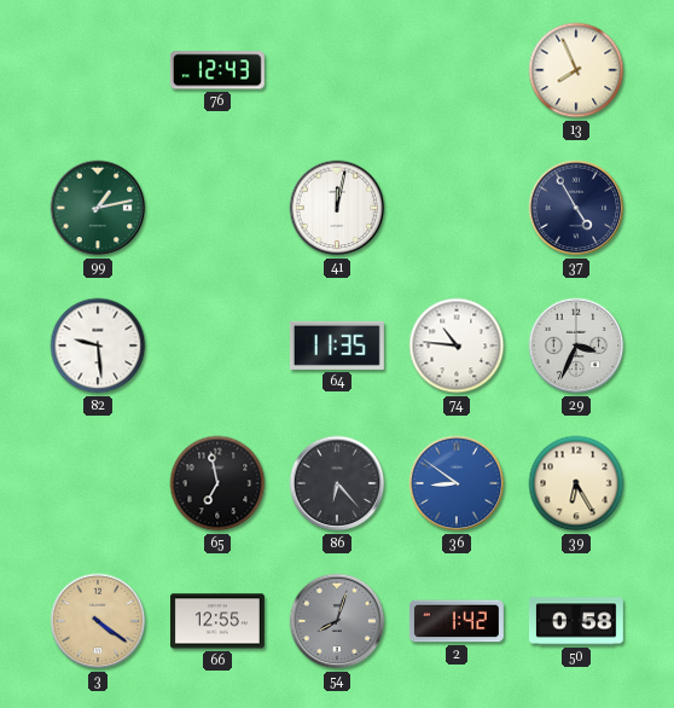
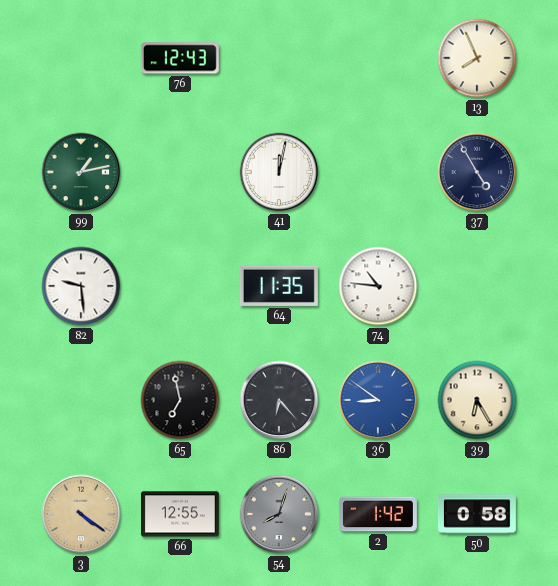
29: 3:34 -> none
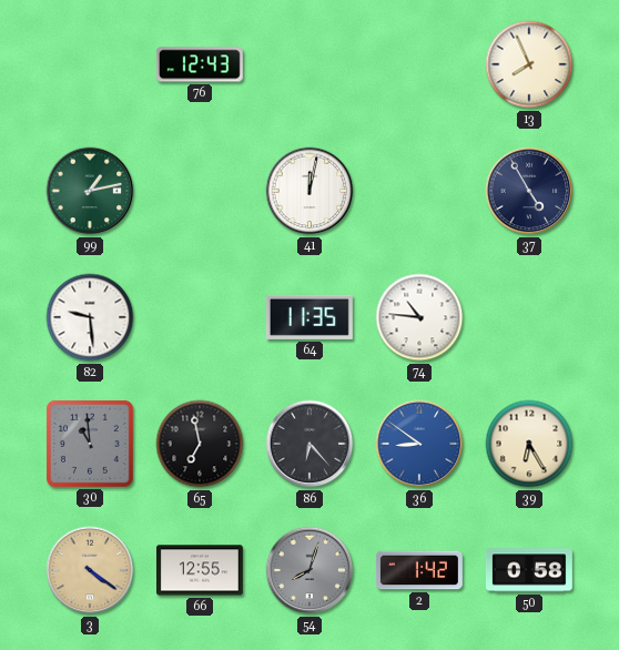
30: none -> 10:59
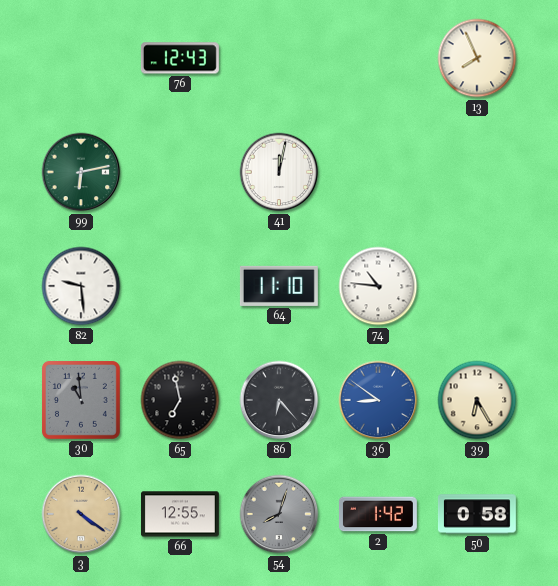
99: 1:13 -> 6:13
37: 4:55 -> none
64: 11:35 -> 11:10
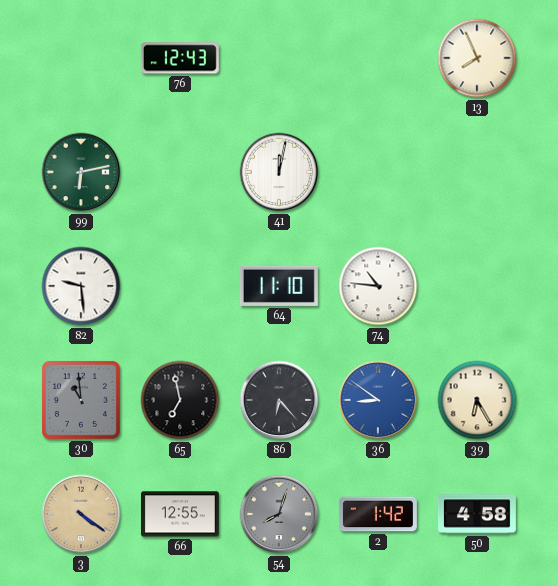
50: 0:58 -> 4:58
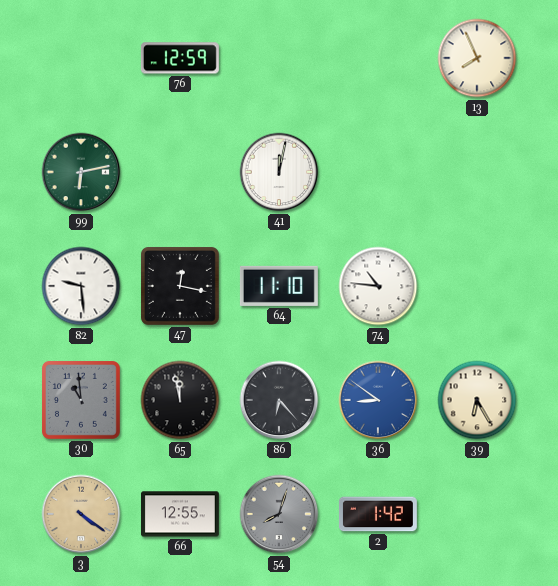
76: 12:43 -> 12:59
47: none -> 12:17
65: 6:58 -> 11:58
50: 4:58 -> none
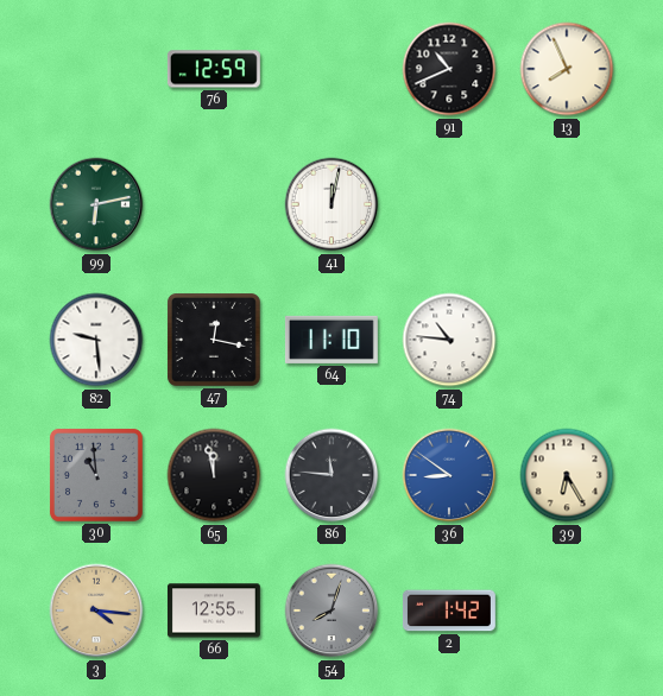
91: none -> 10:41
86: 6:23 -> 11:46
3: 4:21 -> 4:16
